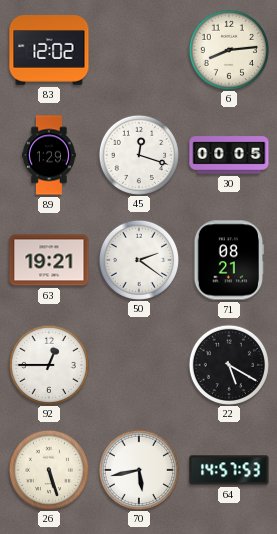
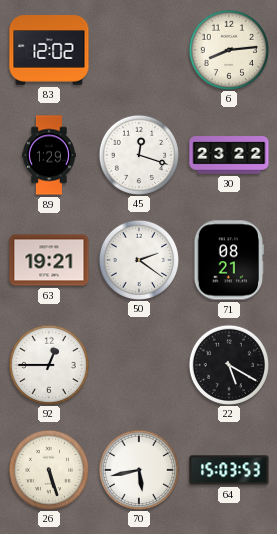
30: 00:05 -> 23:22
64: 14:57 -> 15:03
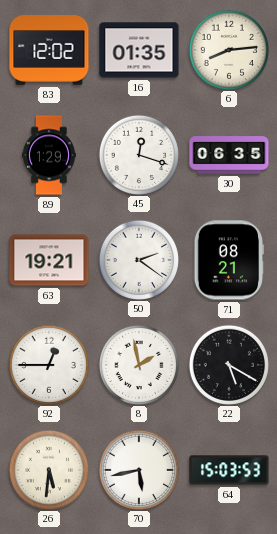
16: none -> 01:35
30: 23:22 -> 06:35
8: none -> 1:58
26: 5:27 -> 5:31
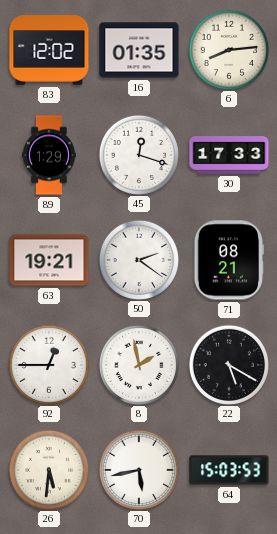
30: 06:35 -> 17:33
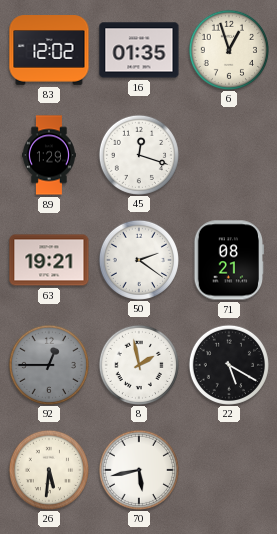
6: 8:14 -> 12:57
30: 17:33 -> none
92 dial: white -> grey
64: 15:03 -> none
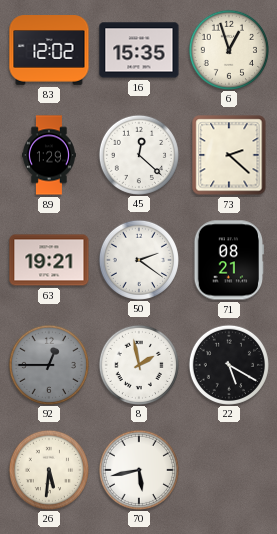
16: 01:35 -> 15:35
45: 12:18 -> 12:22
73: none -> 2:22
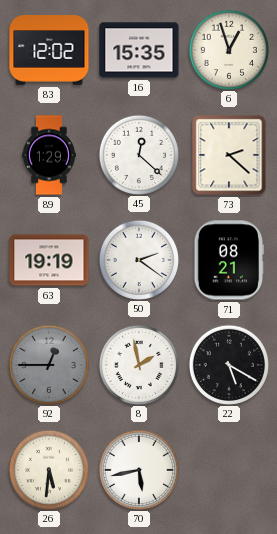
63: 19:21 -> 19:19
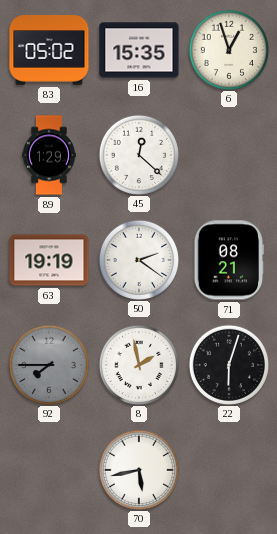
83: 12:02 -> 05:02
73: 2:22 -> none
92: 12:45 -> 7:45
22: 5:20 -> 6:03
26: 5:31 -> none
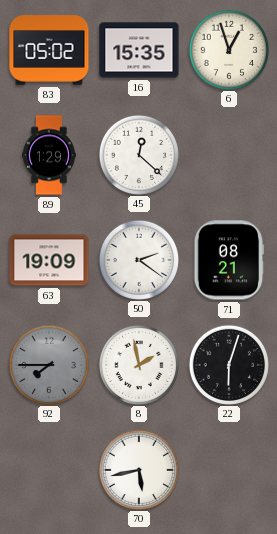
63: 19:19 -> 19:09
